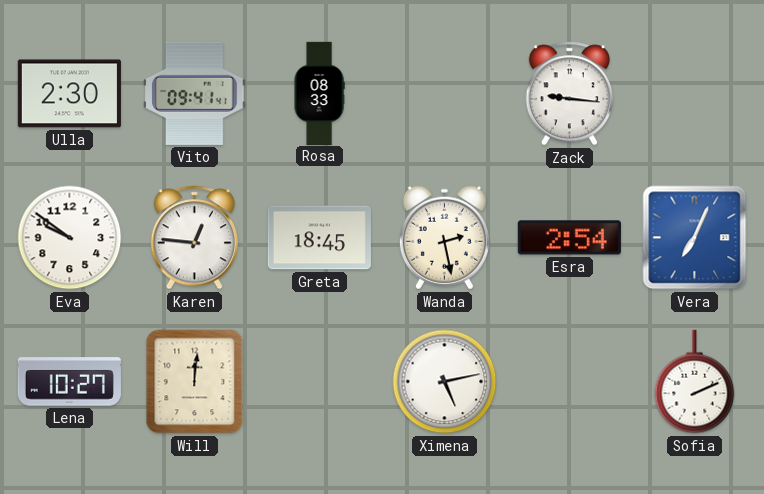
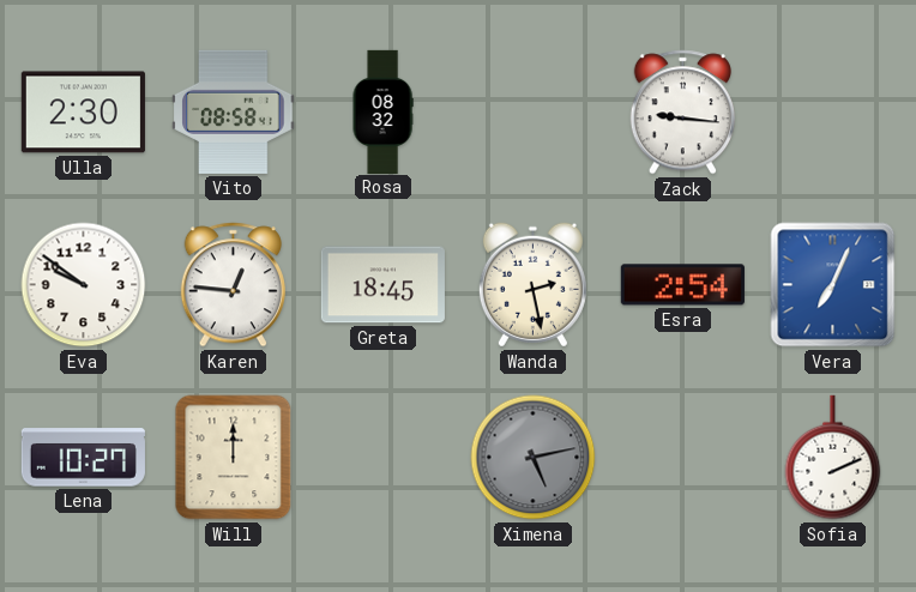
Vito: 09:41 -> 08:58
Rosa: 08:33 -> 08:32
Will: 12:01 -> 12:00
Ximena dial: white -> grey
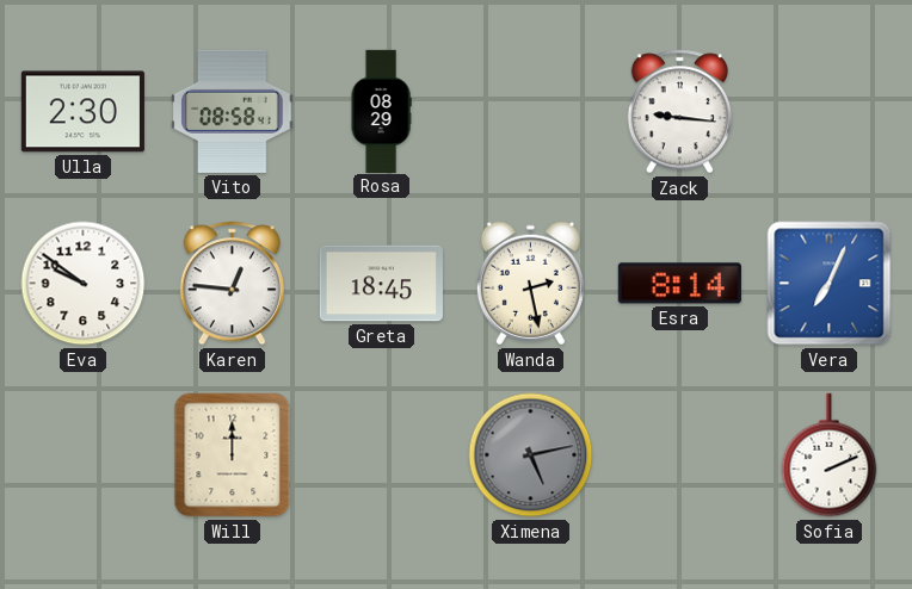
Rosa: 08:32 -> 08:29
Esra: 2:54 -> 8:14
Lena: 10:27 -> none
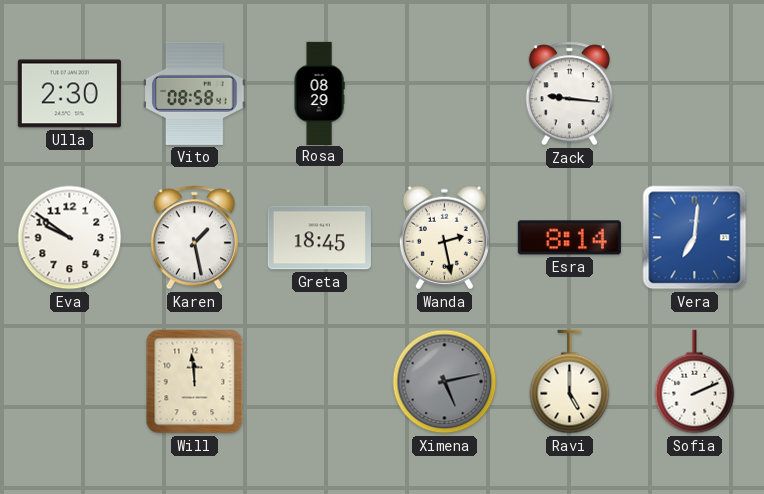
Karen: 12:46 -> 1:28
Vera: 7:04 -> 7:01
Will: 12:00 -> 11:59
Ravi: none -> 5:00
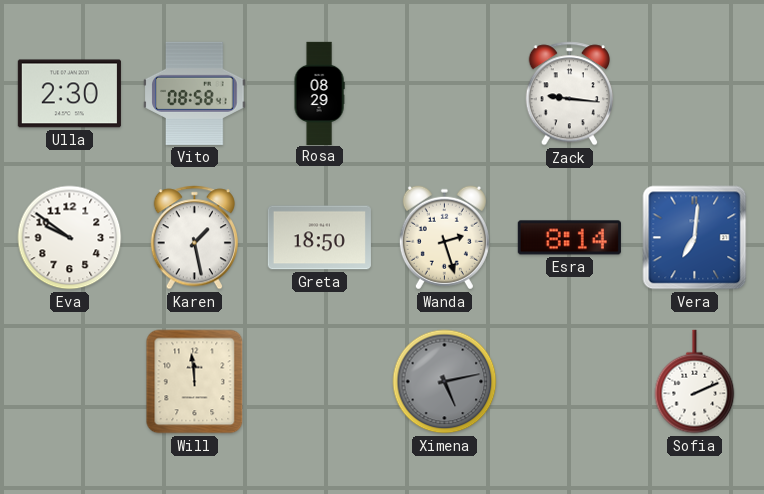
Greta: 18:45 -> 18:50
Wanda: 2:28 -> 2:27
Ravi: 5:00 -> none
